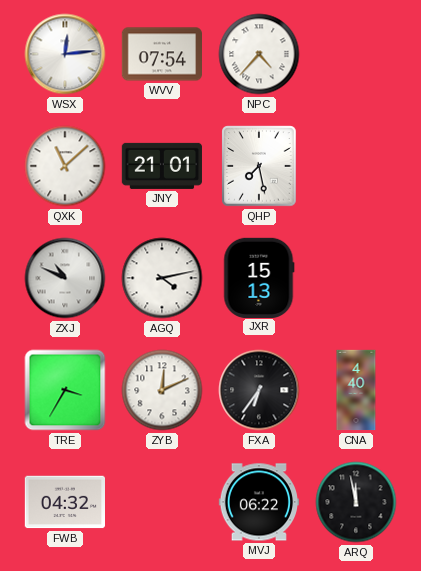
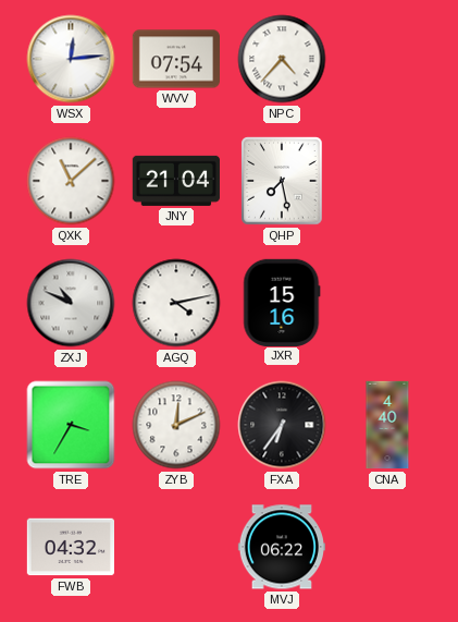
JNY: 21:01 -> 21:04
JXR: 15:13 -> 15:16
ARQ: 11:58 -> none
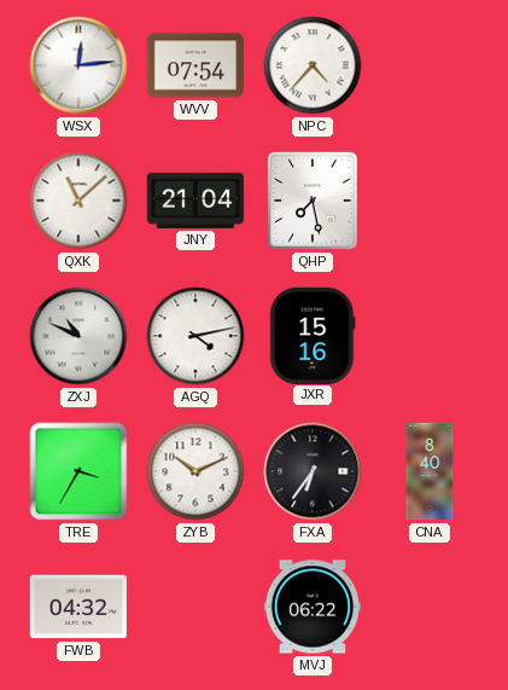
ZYB: 12:11 -> 10:11
CNA: 4:40 -> 8:40
